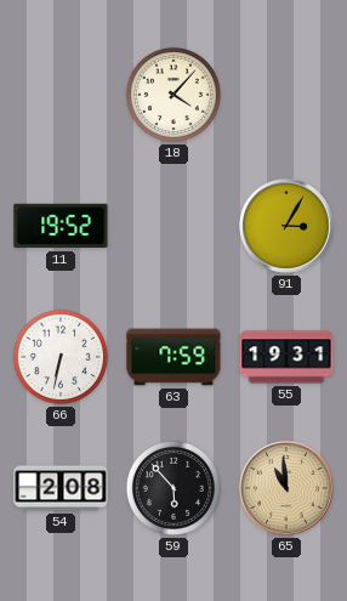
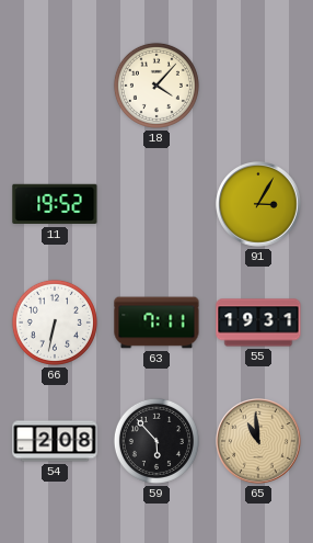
63: 7:59 -> 7:11
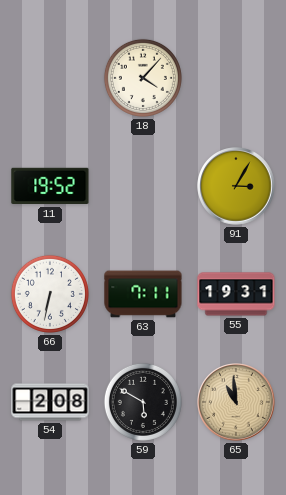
59: 5:53 -> 5:50
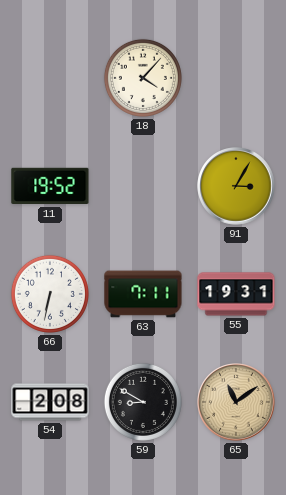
59: 5:50 -> 8:50
65: 10:59 -> 11:09
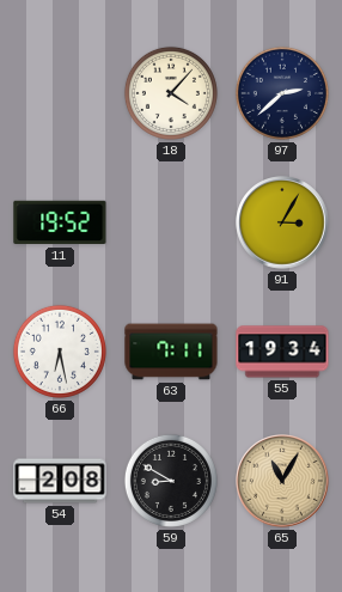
97: none -> 2:38
66: 6:32 -> 6:28
55: 19:31 -> 19:34
65: 11:09 -> 11:05
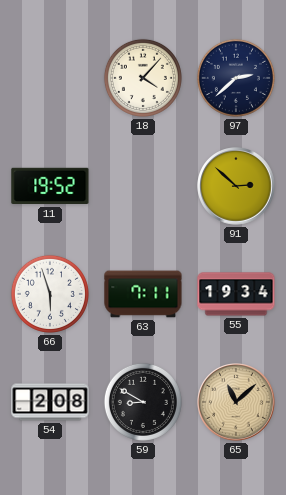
91: 3:05 -> 2:52
66: 6:28 -> 5:57
65: 11:05 -> 11:08
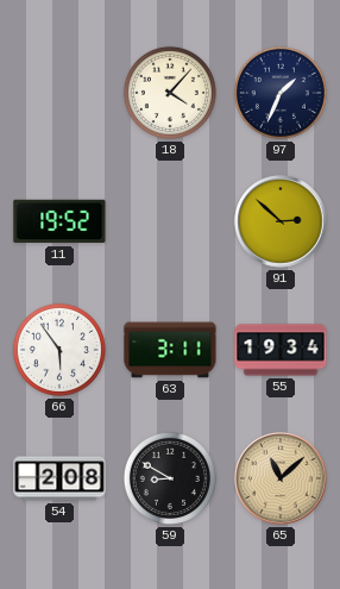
97: 2:38 -> 1:34
66: 5:57 -> 5:54
63: 7:11 -> 3:11
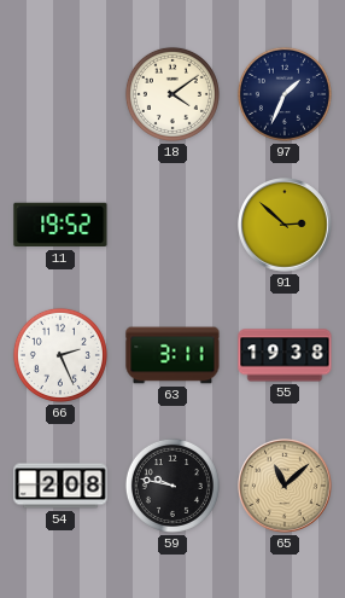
18: 4:07 -> 4:09
66: 5:54 -> 2:26
55: 19:34 -> 19:38
59: 8:50 -> 9:47
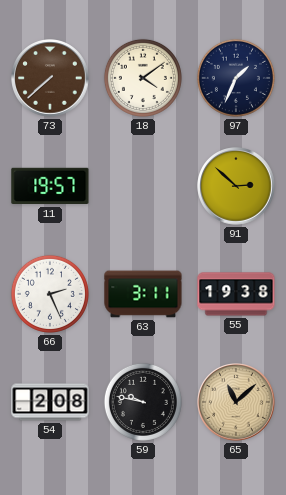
73: none -> 7:38
11: 19:52 -> 19:57
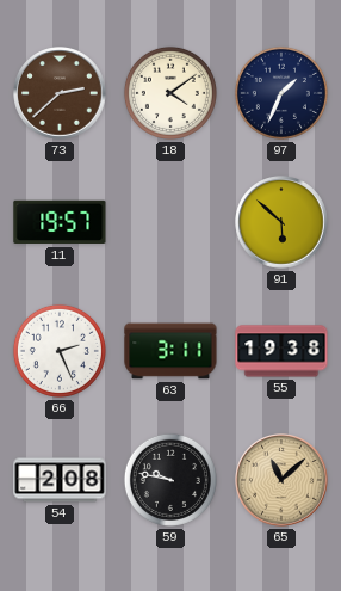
73: 7:38 -> 2:38
91: 2:52 -> 5:52
